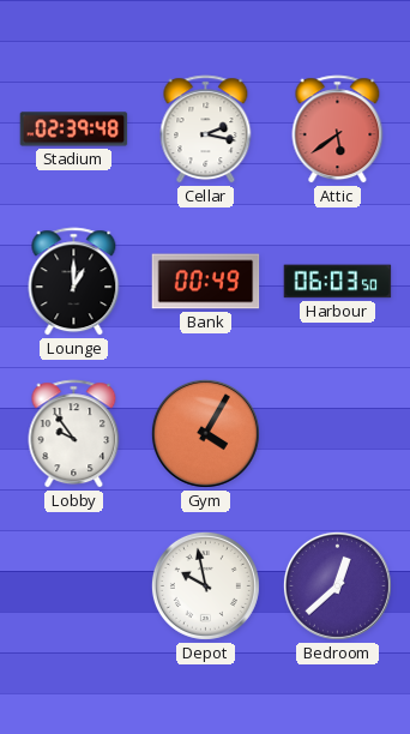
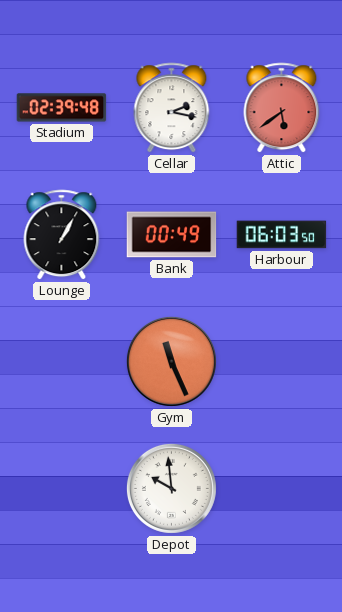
Lounge: 1:00 -> 1:05
Lobby: 9:54 -> none
Gym: 4:05 -> 11:26
Depot: 9:58 -> 9:59
Bedroom: 12:38 -> none
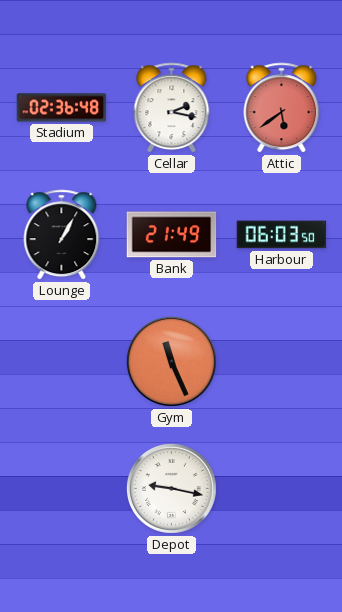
Stadium: 02:39 -> 02:36
Bank: 00:49 -> 21:49
Depot: 9:59 -> 9:17
